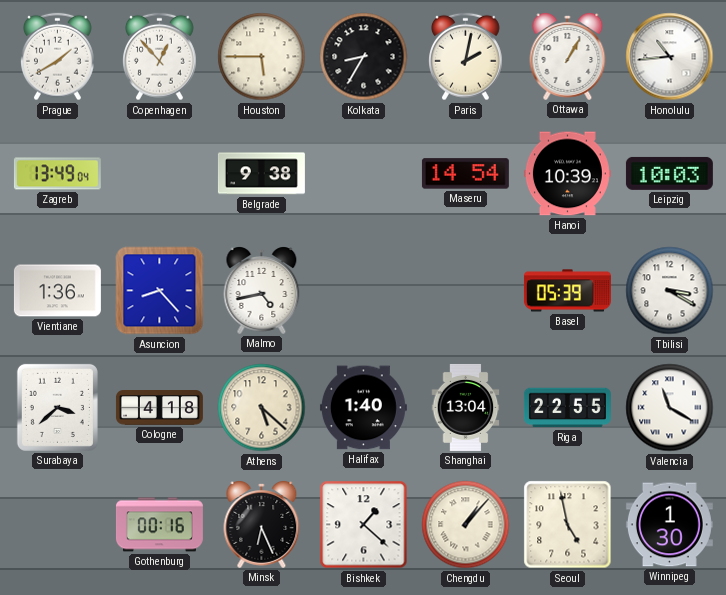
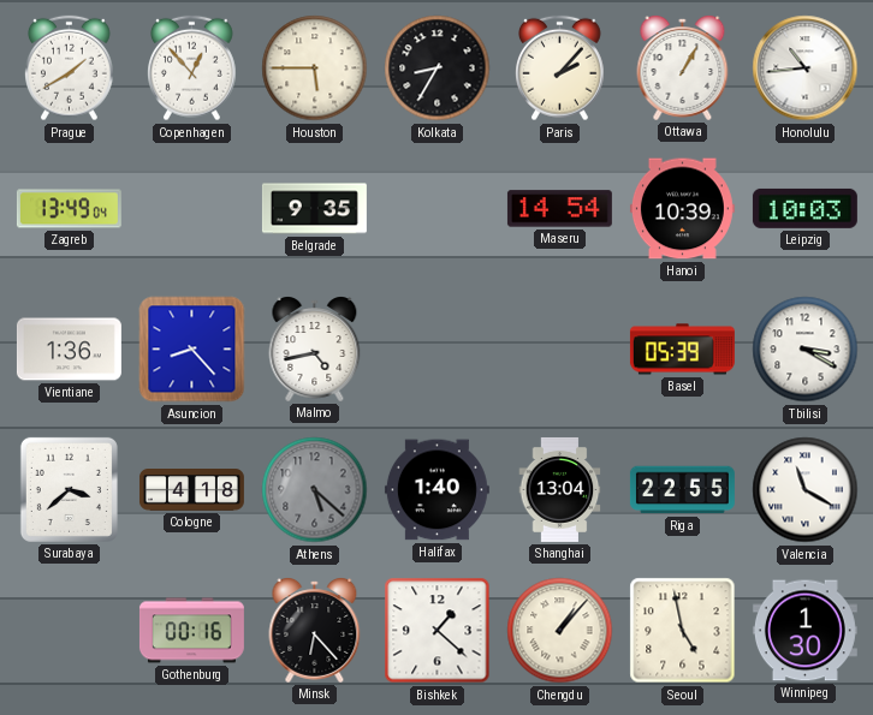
Paris: 2:02 -> 2:07
Belgrade: 9:38 -> 9:35
Athens dial: cream -> grey
Minsk: 6:26 -> 6:23
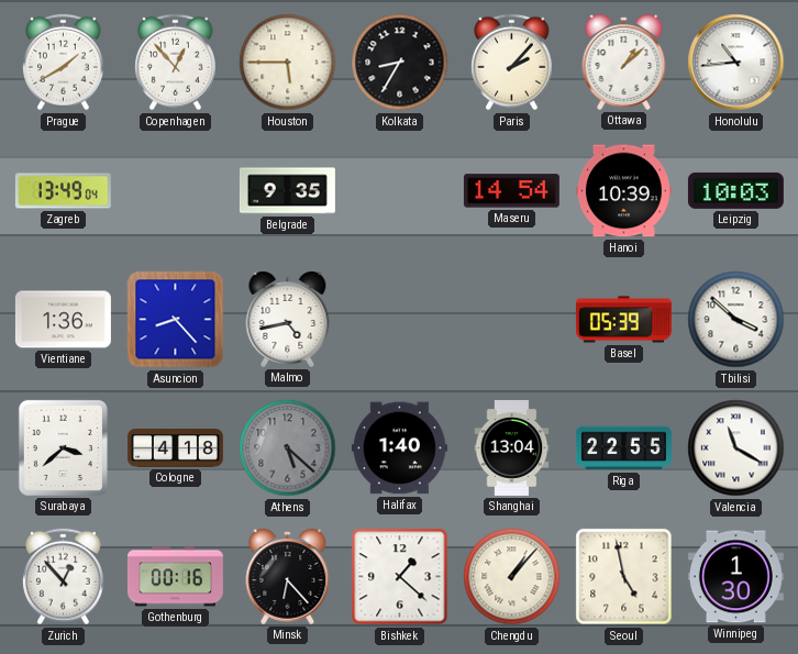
Ottawa: 1:05 -> 1:08
Tbilisi: 3:20 -> 3:52
Zurich: none -> 12:53
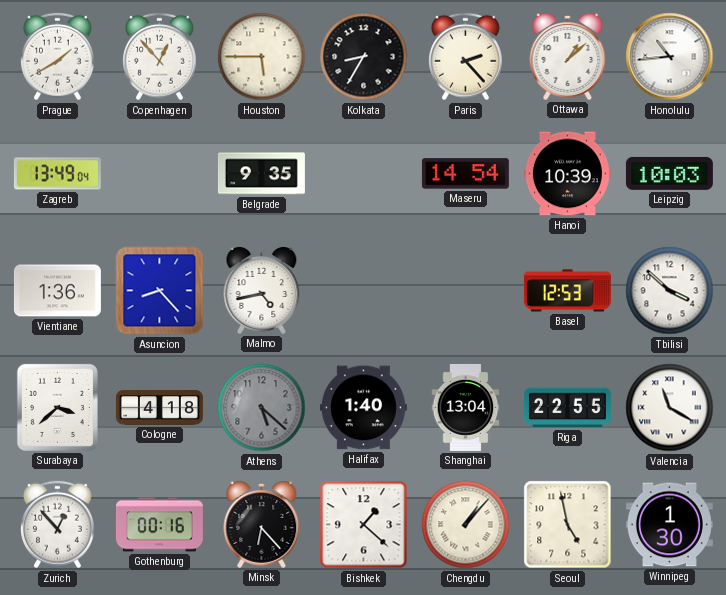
Paris: 2:07 -> 2:23
Basel: 05:39 -> 12:53
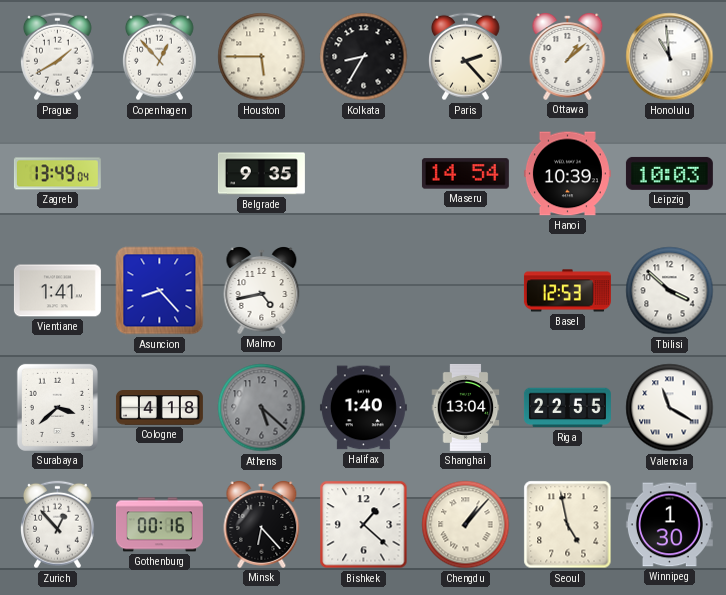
Honolulu: 10:44 -> 10:59
Vientiane: 1:36 -> 1:41
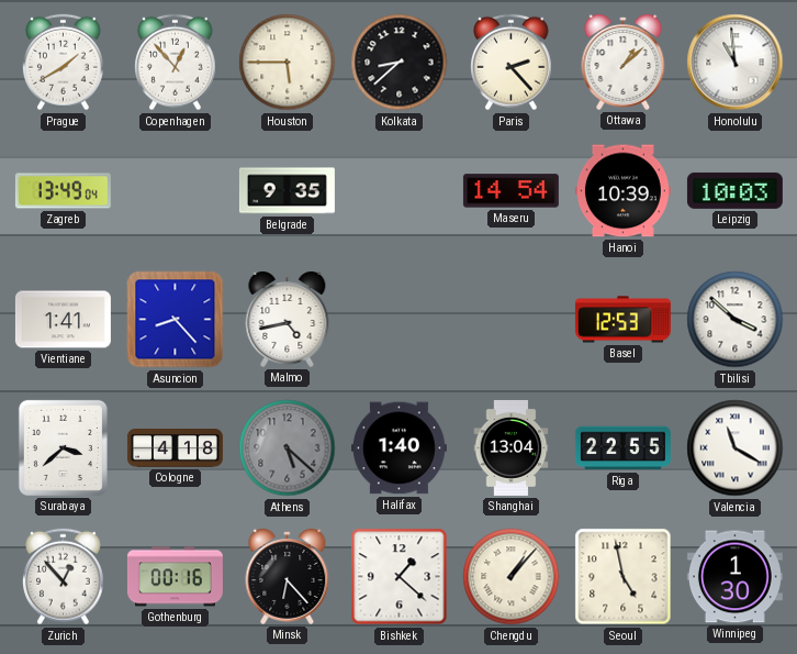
Kolkata: 8:35 -> 8:38
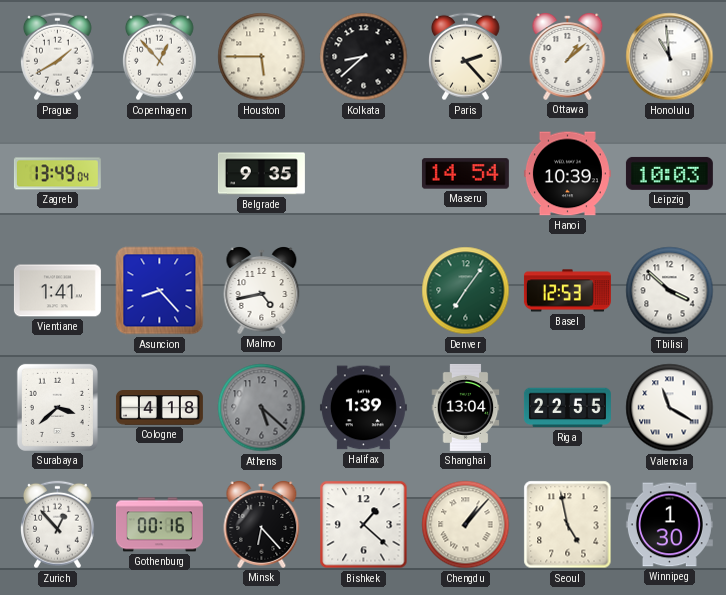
Denver: none -> 7:06
Halifax: 1:40 -> 1:39
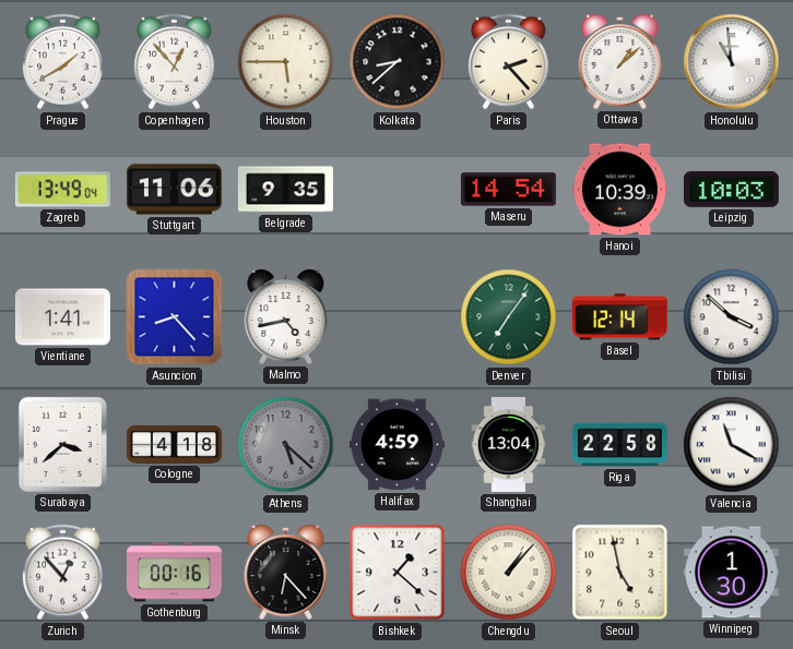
Stuttgart: none -> 11:06
Basel: 12:53 -> 12:14
Halifax: 1:39 -> 4:59
Riga: 22:55 -> 22:58
